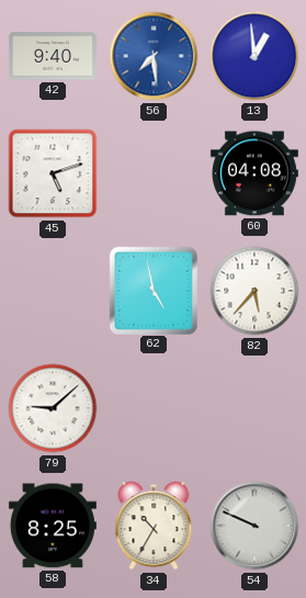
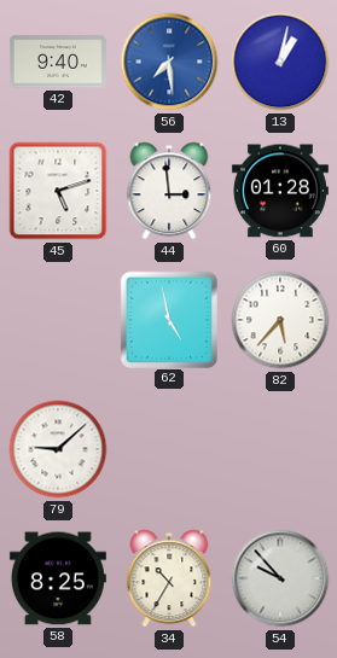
13: 12:59 -> 1:02
44: none -> 2:59
60: 04:08 -> 01:28
54: 9:49 -> 9:53
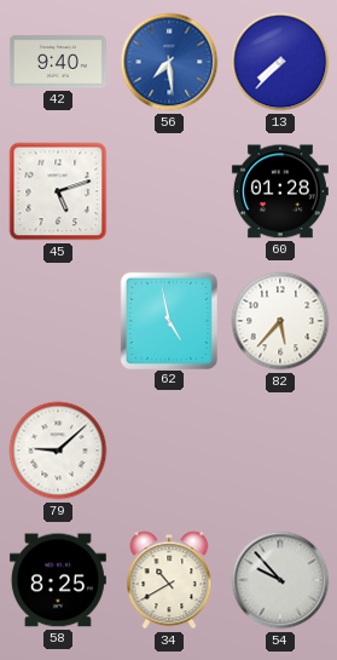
13: 1:02 -> 7:37
44: 2:59 -> none
34: 10:35 -> 10:40
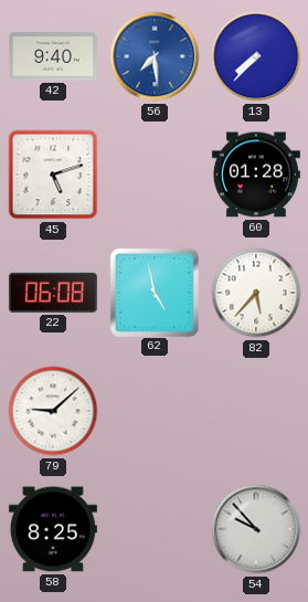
22: none -> 06:08
34: 10:40 -> none
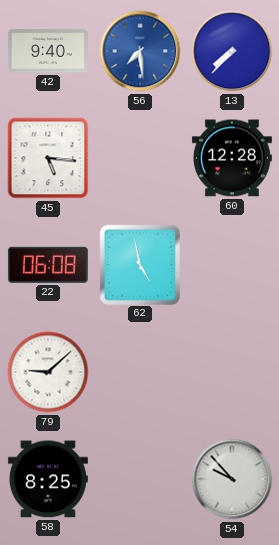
45: 5:12 -> 5:16
60: 01:28 -> 12:28
82: 5:37 -> none
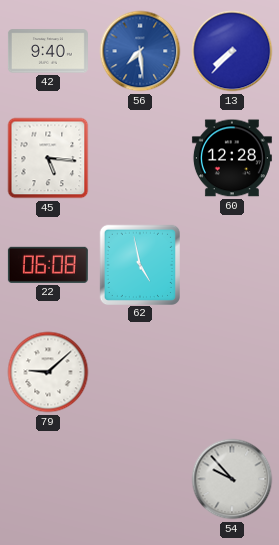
58: 8:25 -> none
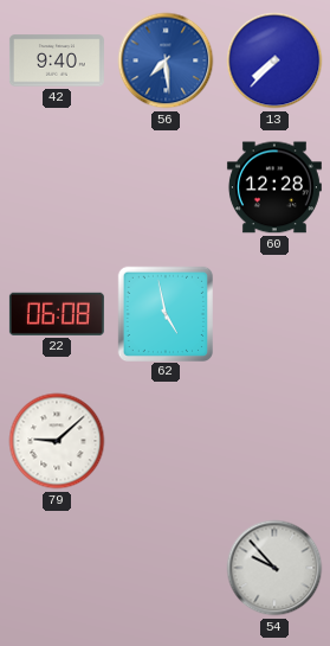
45: 5:16 -> none
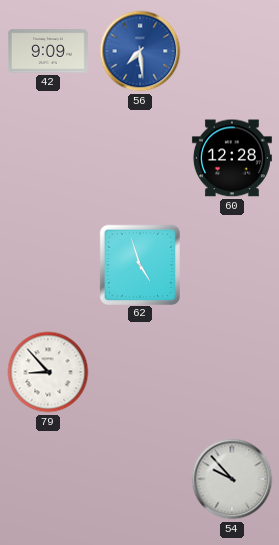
42: 9:40 -> 9:09
13: 7:37 -> none
22: 06:08 -> none
62: 4:58 -> 4:57
79: 9:08 -> 8:53
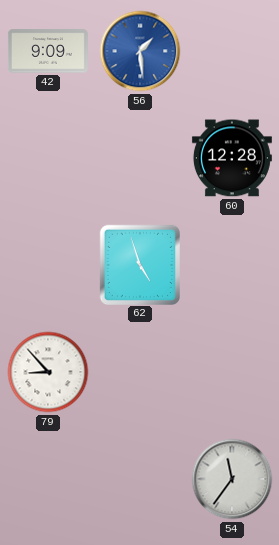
56: 7:29 -> 1:29
54: 9:53 -> 11:36
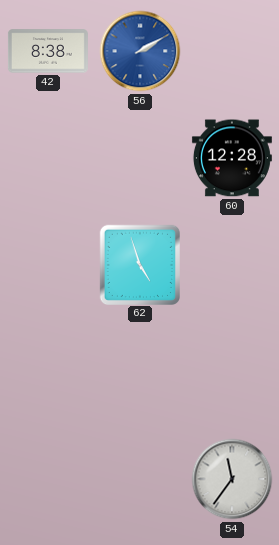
42: 9:09 -> 8:38
56: 1:29 -> 2:10
79: 8:53 -> none
